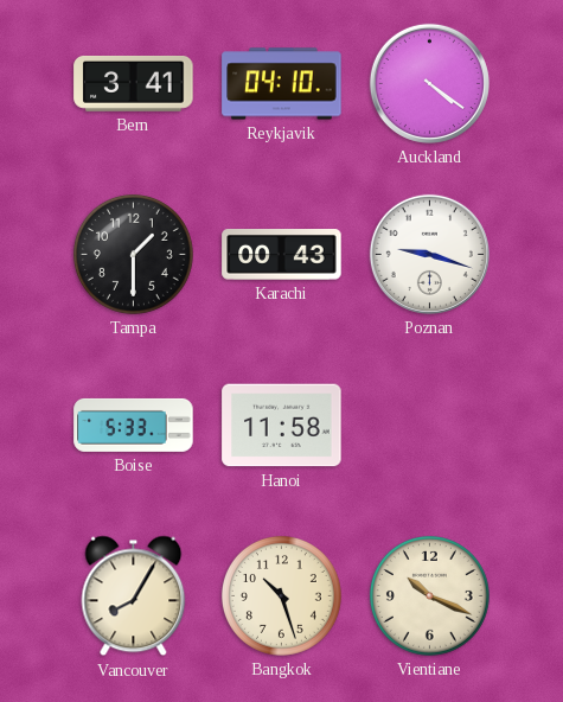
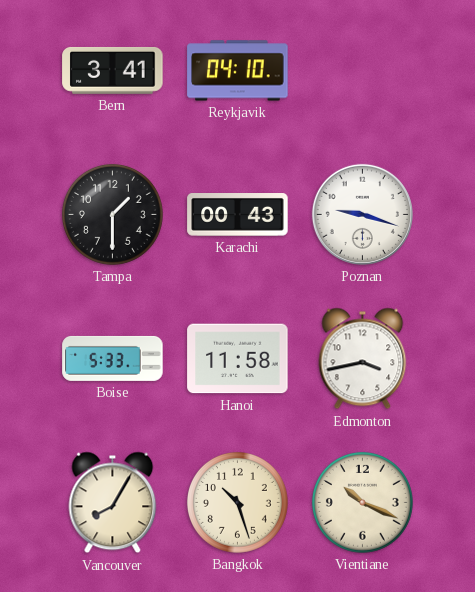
Auckland: 4:21 -> none
Edmonton: none -> 3:43
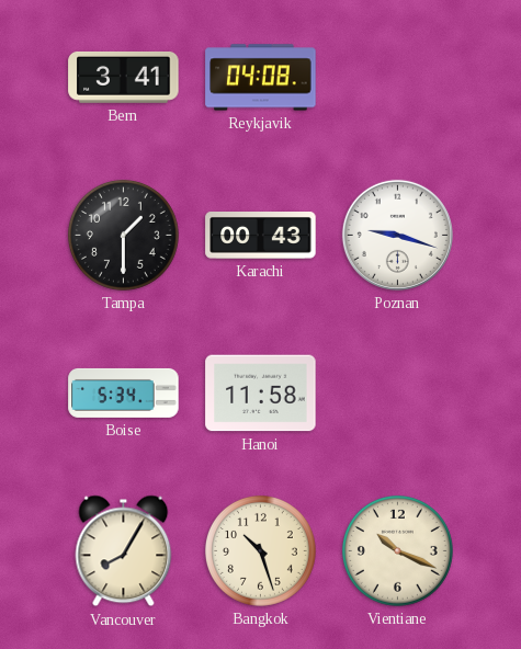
Reykjavik: 04:10 -> 04:08
Boise: 5:33 -> 5:34
Edmonton: 3:43 -> none
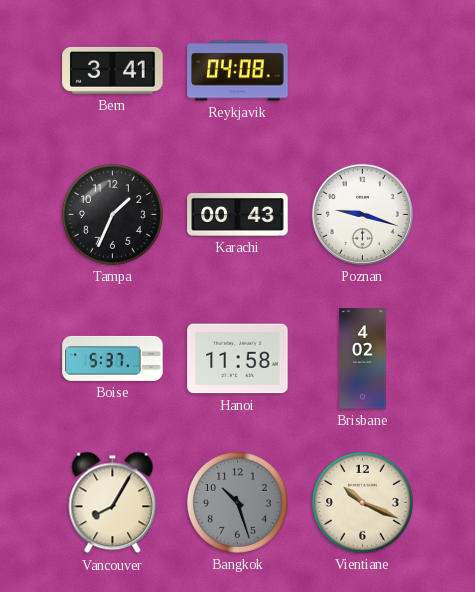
Tampa: 1:30 -> 1:34
Boise: 5:34 -> 5:37
Brisbane: none -> 4:02
Bangkok dial: cream -> grey
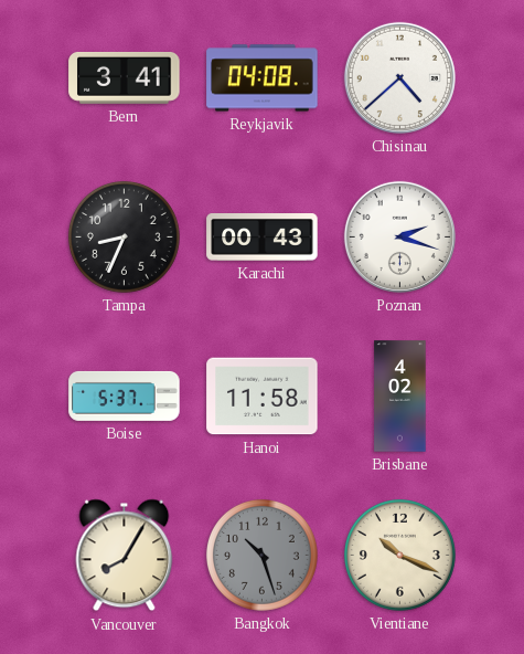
Chisinau: none -> 4:38
Tampa: 1:34 -> 8:34
Poznan: 9:18 -> 2:18
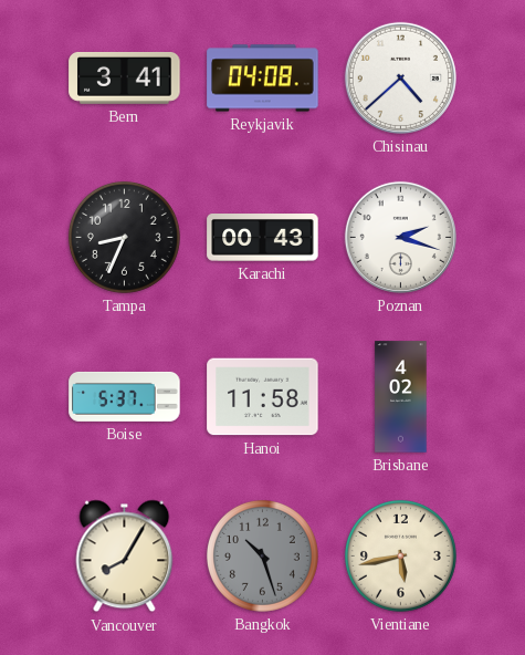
Vientiane: 10:19 -> 5:43
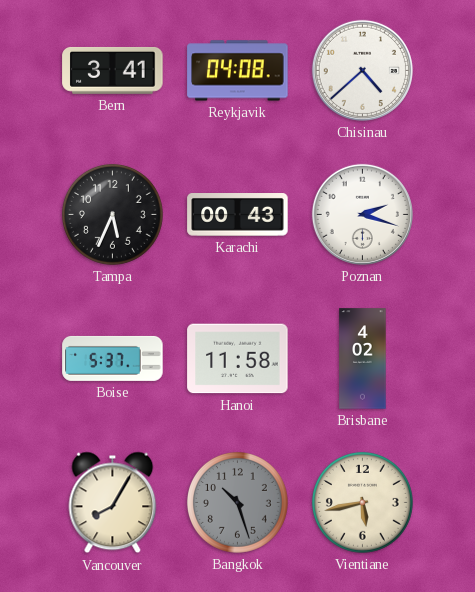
Tampa: 8:34 -> 5:34
